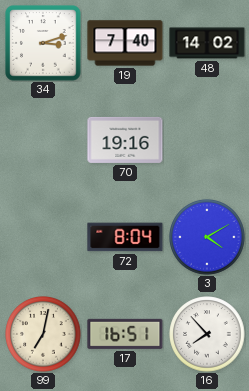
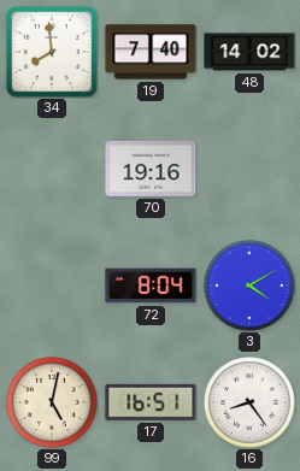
34: 3:12 -> 7:59
99: 7:02 -> 5:02
16: 7:53 -> 8:24
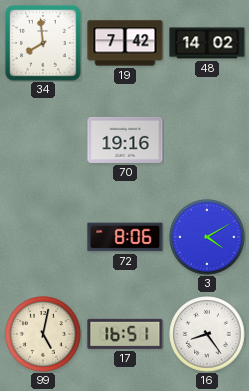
19: 7:40 -> 7:42
72: 8:04 -> 8:06
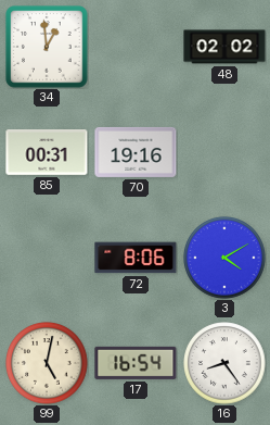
34: 7:59 -> 12:59
19: 7:42 -> none
48: 14:02 -> 02:02
85: none -> 00:31
17: 16:51 -> 16:54
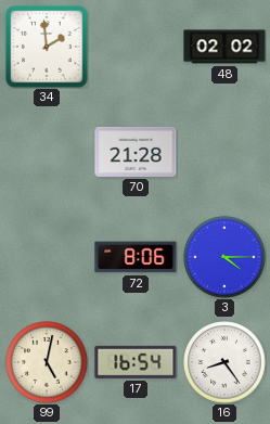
34: 12:59 -> 1:59
85: 00:31 -> none
70: 19:16 -> 21:28
3: 4:10 -> 4:15
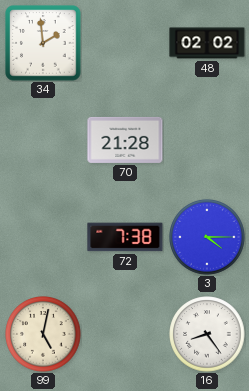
72: 8:06 -> 7:38
17: 16:54 -> none
